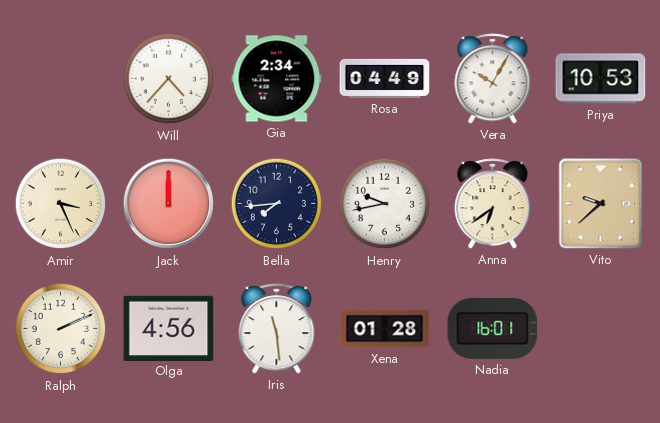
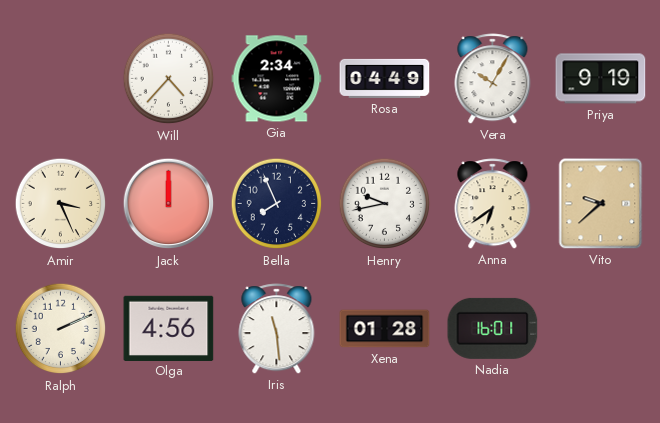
Priya: 10:53 -> 9:19
Bella: 7:44 -> 7:56
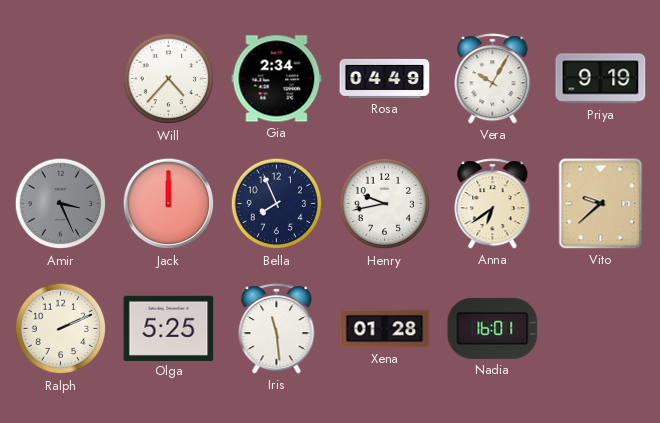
Amir dial: cream -> grey
Olga: 4:56 -> 5:25
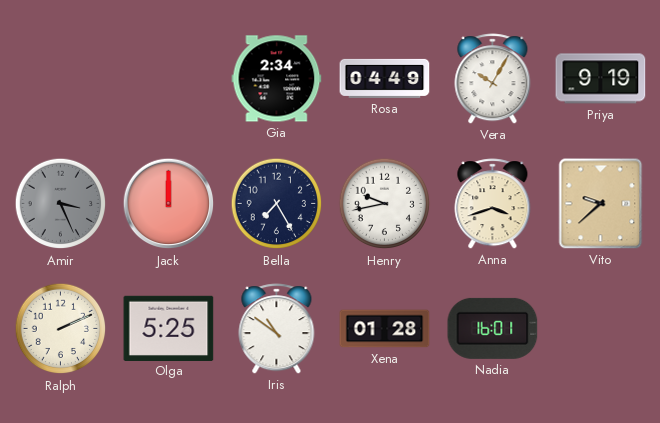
Will: 4:37 -> none
Bella: 7:56 -> 7:25
Anna: 6:39 -> 3:42
Iris: 11:29 -> 10:51
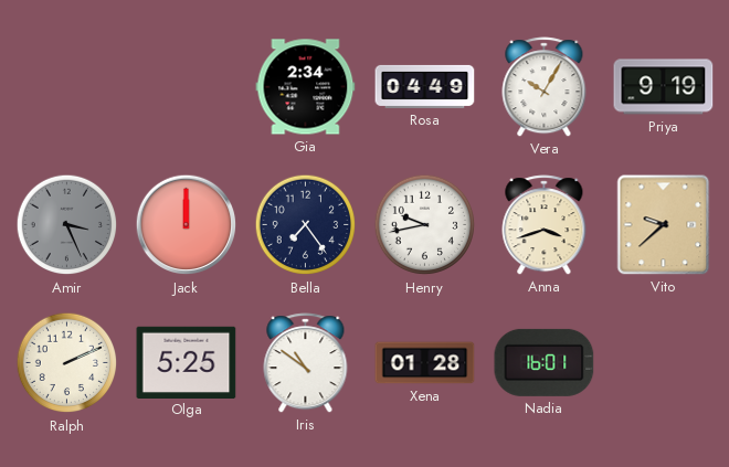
Bella: 7:25 -> 7:24
